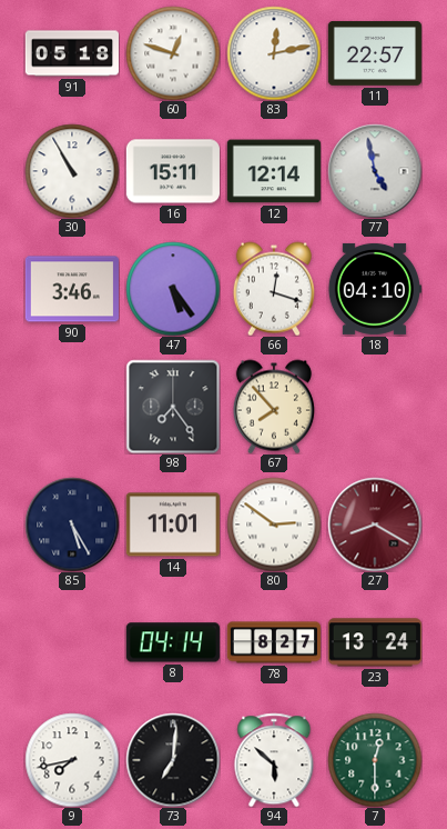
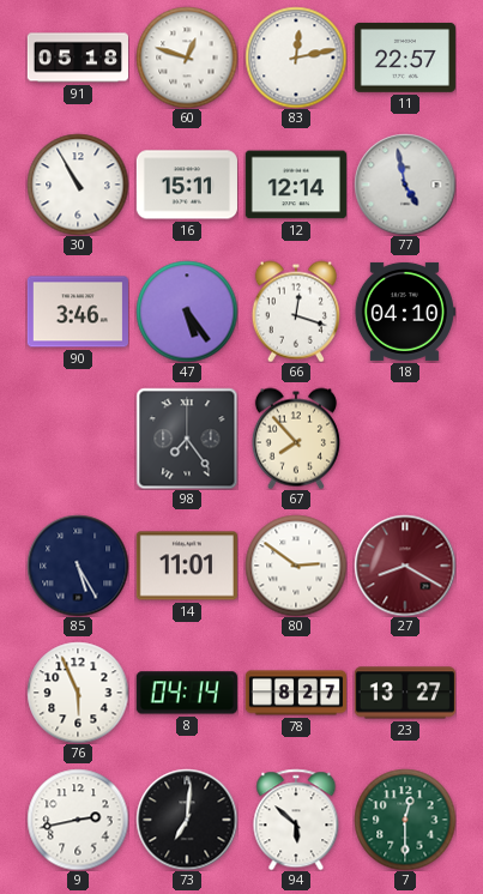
76: none -> 5:56
23: 13:24 -> 13:27
9: 7:43 -> 2:43
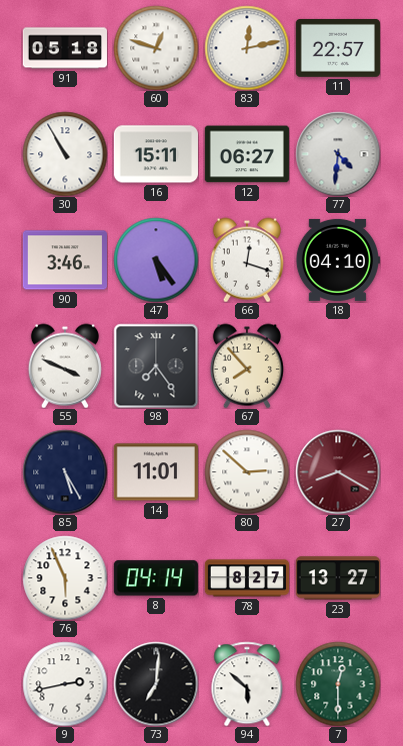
12: 12:14 -> 06:27
77: 4:58 -> 4:31
55: none -> 3:49
80: 2:51 -> 2:52
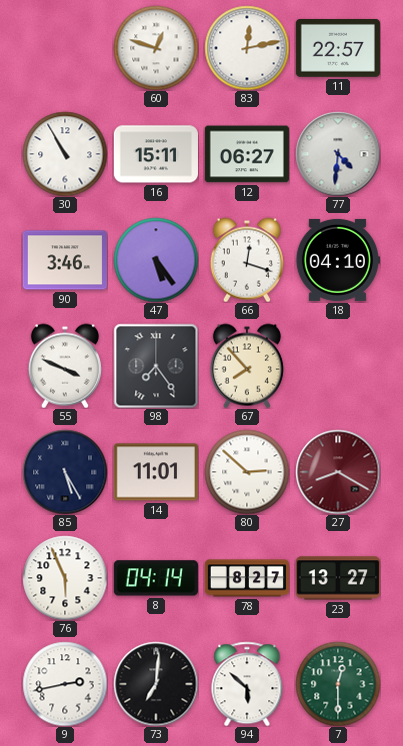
91: 05:18 -> none
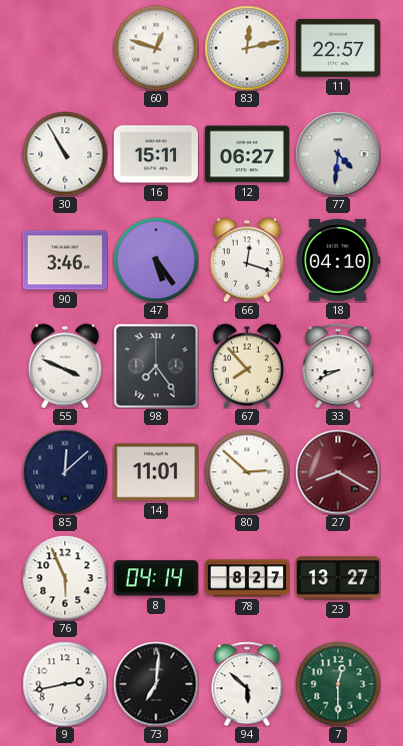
33: none -> 8:41
85: 5:25 -> 12:08
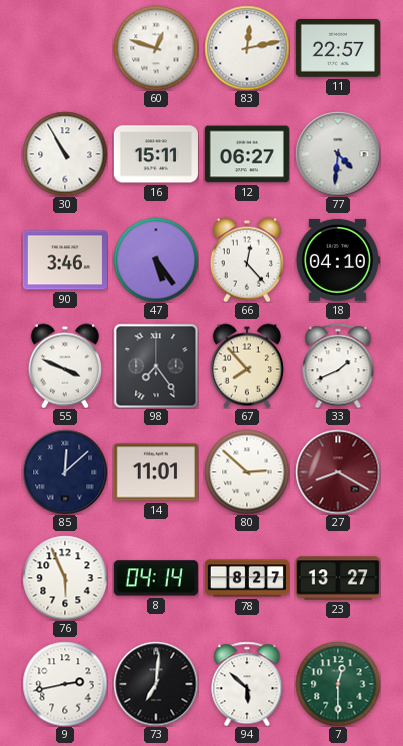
66: 12:18 -> 12:23
33: 8:41 -> 1:41
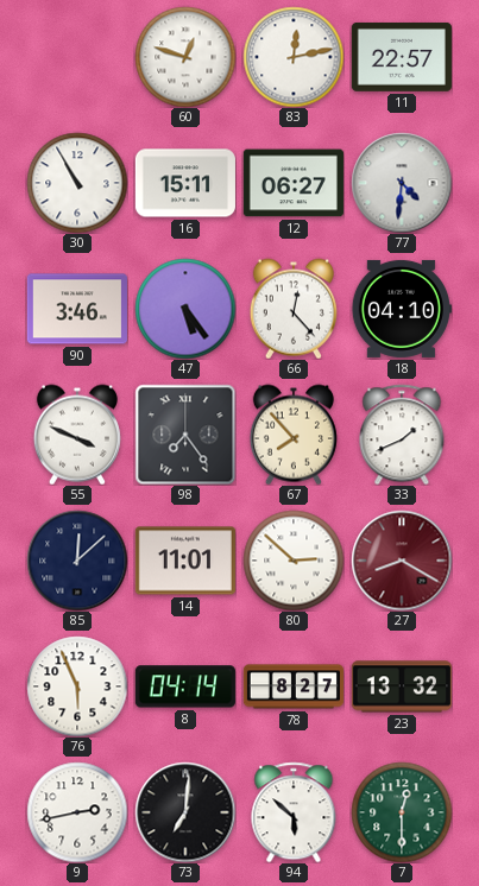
23: 13:27 -> 13:32
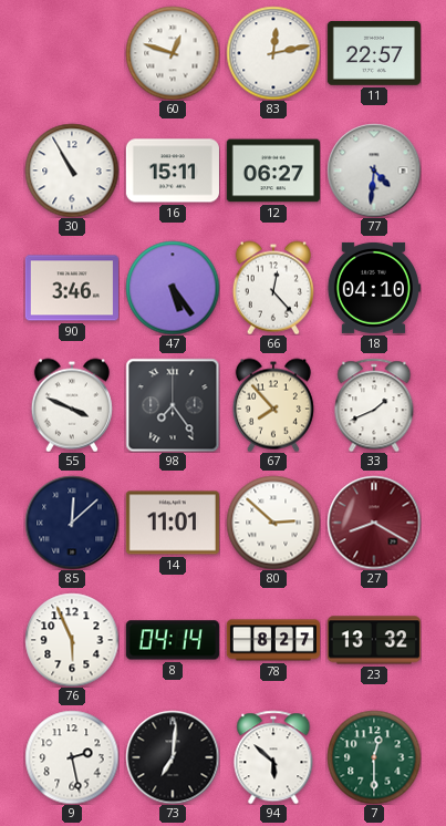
9: 2:43 -> 2:28
